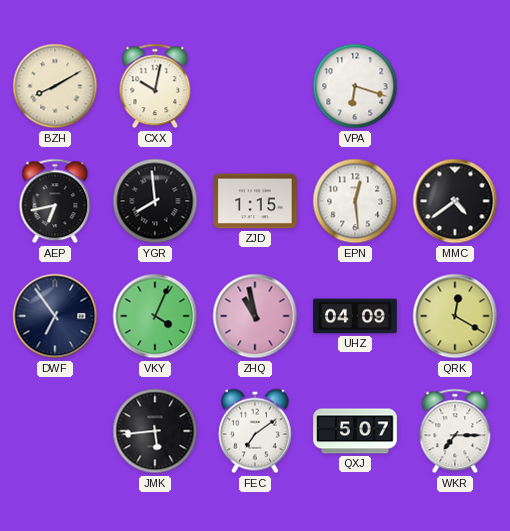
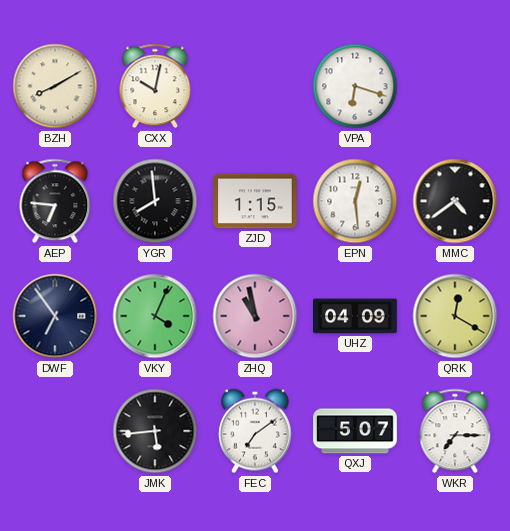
AEP: 6:43 -> 6:46
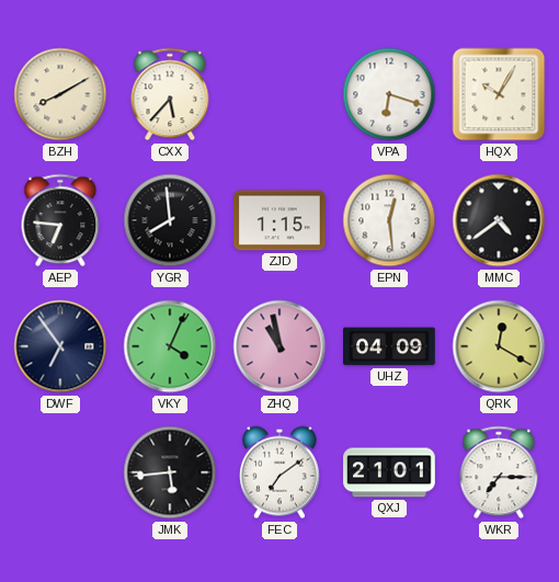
CXX: 10:02 -> 5:37
HQX: none -> 10:05
QXJ: 5:07 -> 21:01
